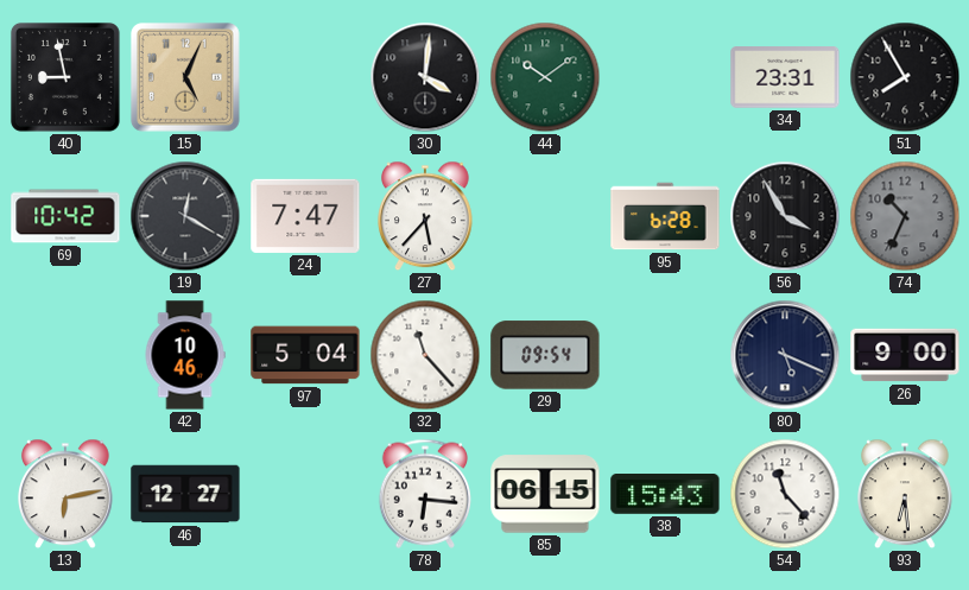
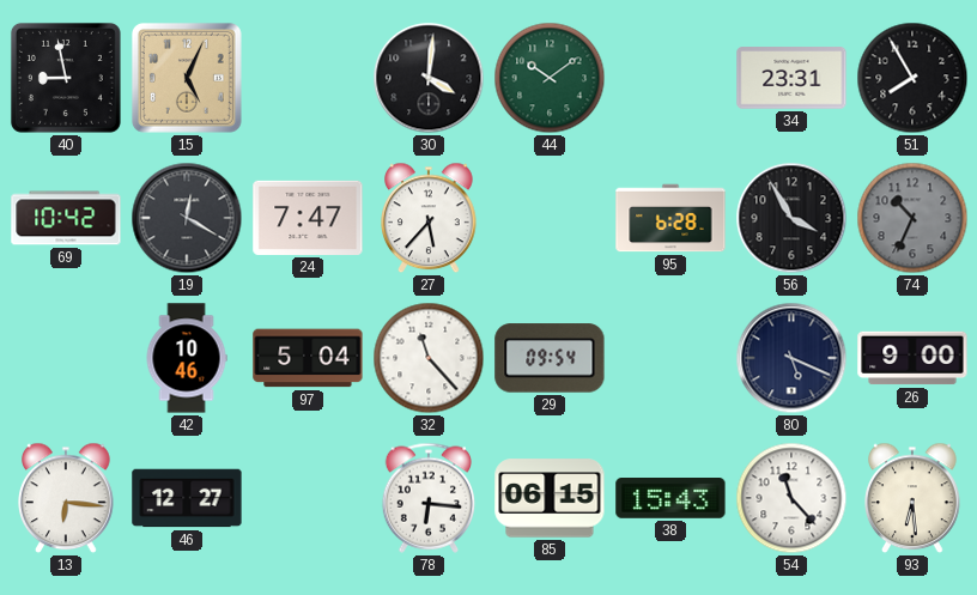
13: 6:13 -> 6:16
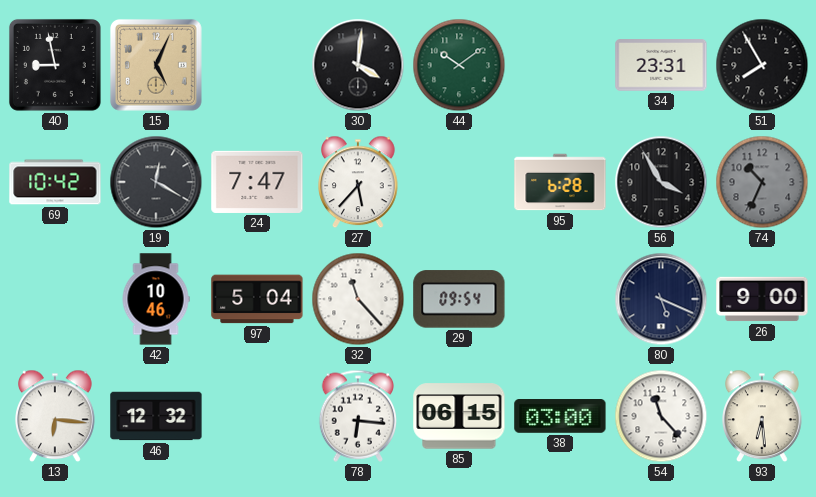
46: 12:27 -> 12:32
38: 15:43 -> 03:00
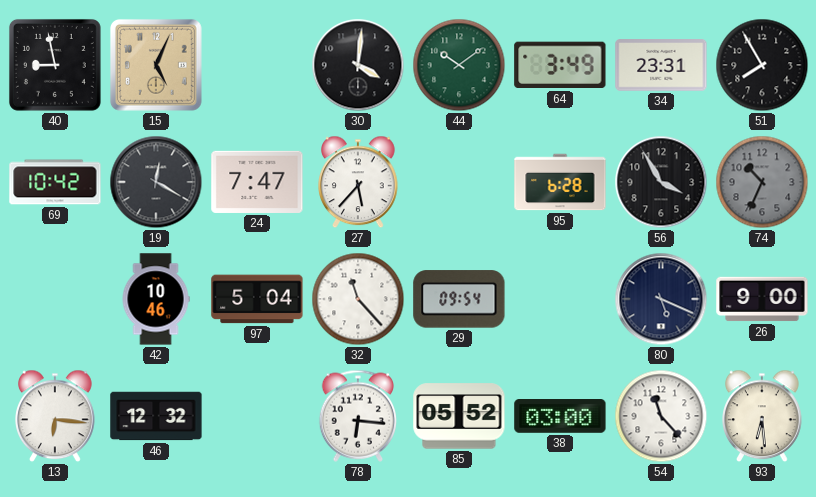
64: none -> 3:49
85: 06:15 -> 05:52
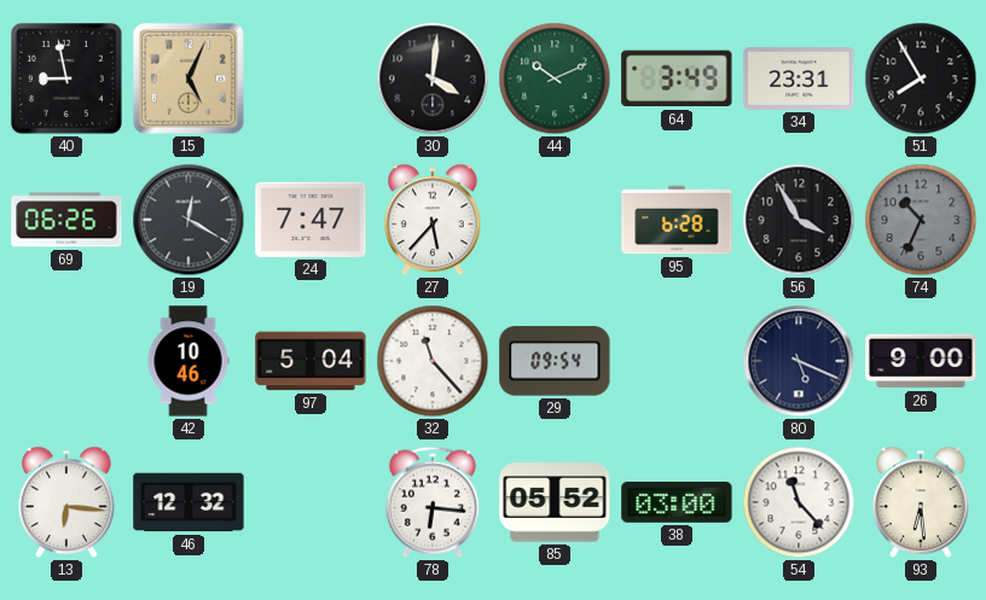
44: 10:09 -> 10:11
69: 10:42 -> 06:26
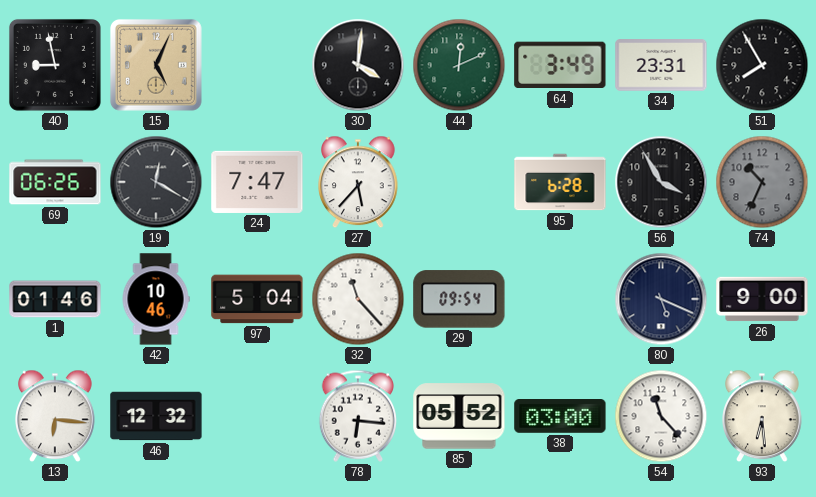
44: 10:11 -> 12:11
1: none -> 01:46
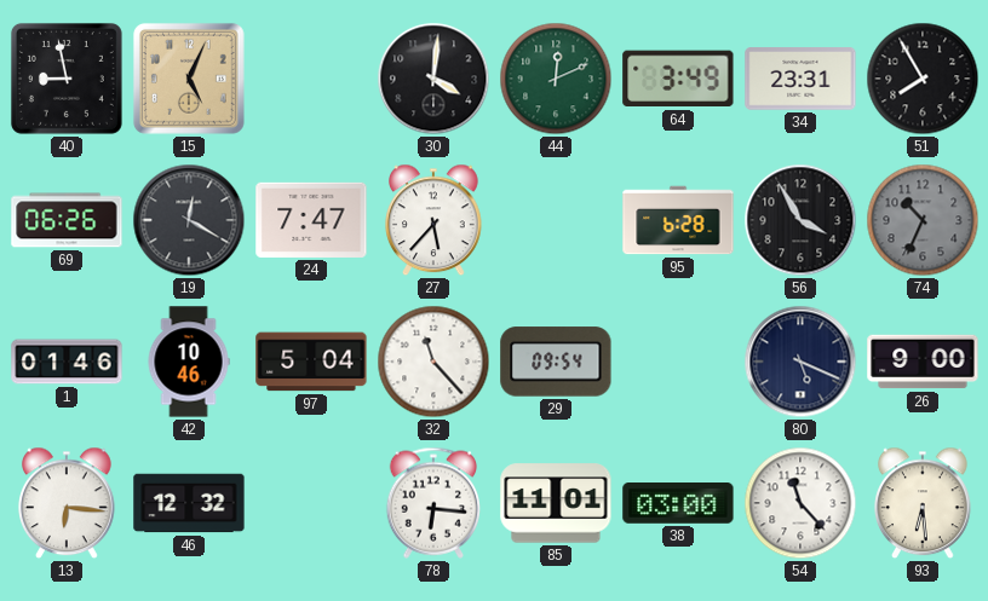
85: 05:52 -> 11:01
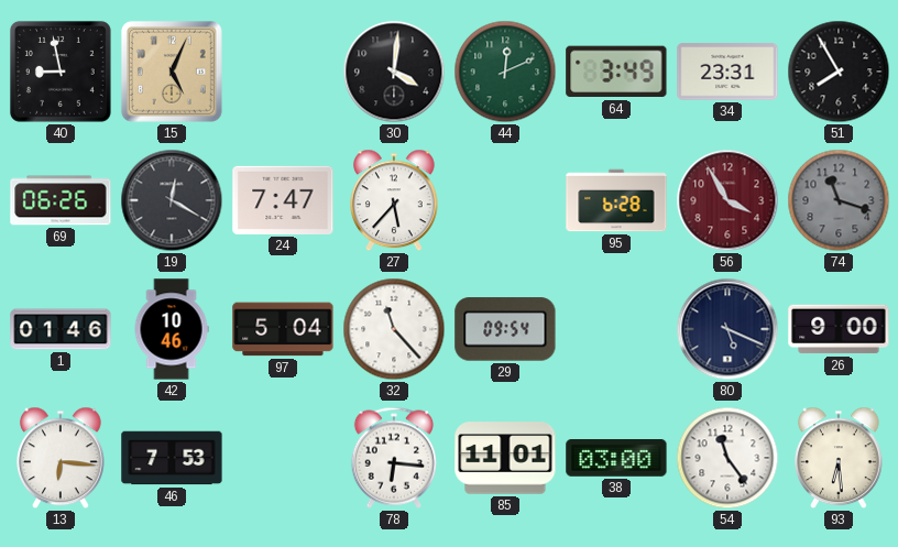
56 dial: black -> burgundy
74: 10:34 -> 11:18
46: 12:32 -> 7:53
54: 11:23 -> 11:24
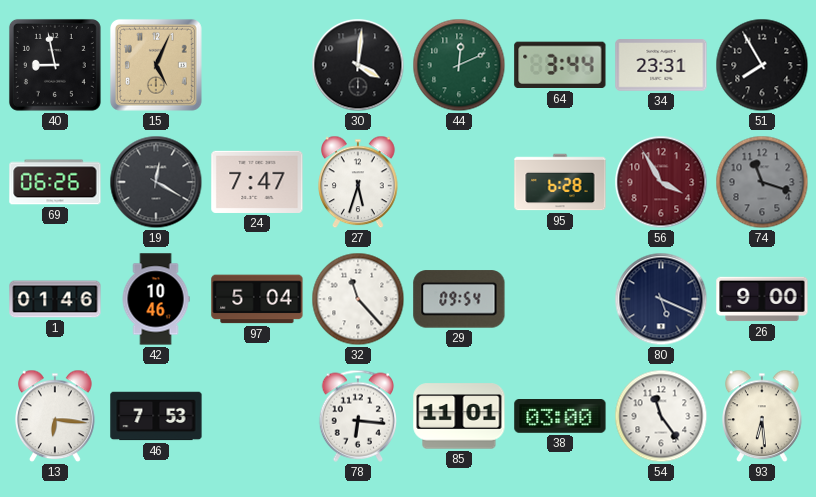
64: 3:49 -> 3:44
27: 5:37 -> 5:33
